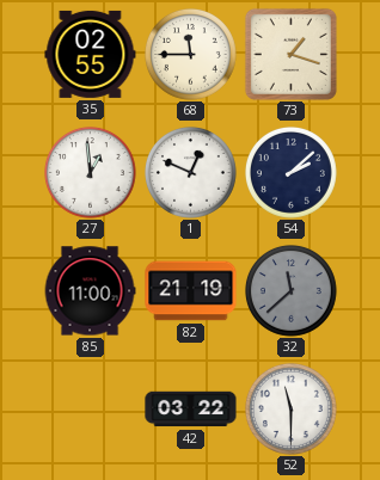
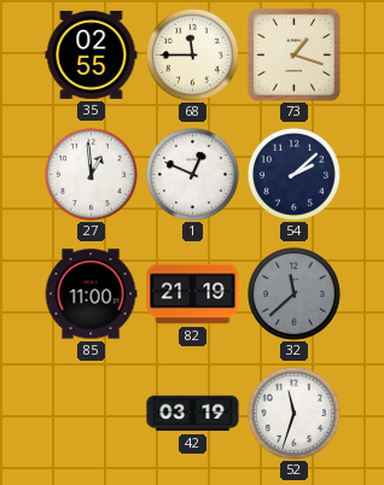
42: 03:22 -> 03:19
52: 11:30 -> 11:33
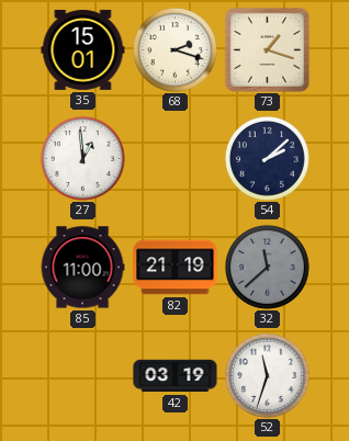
35: 02:55 -> 15:01
68: 11:45 -> 2:18
1: 12:49 -> none
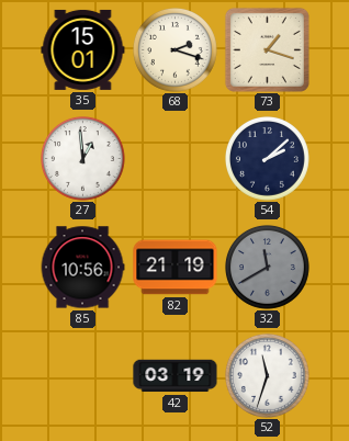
85: 11:00 -> 10:56
32: 11:38 -> 11:40
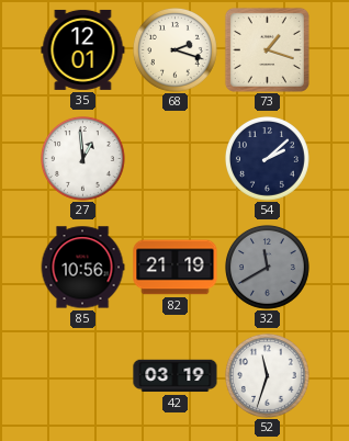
35: 15:01 -> 12:01
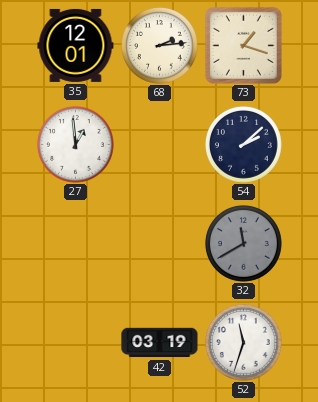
68: 2:18 -> 2:14
85: 10:56 -> none
82: 21:19 -> none
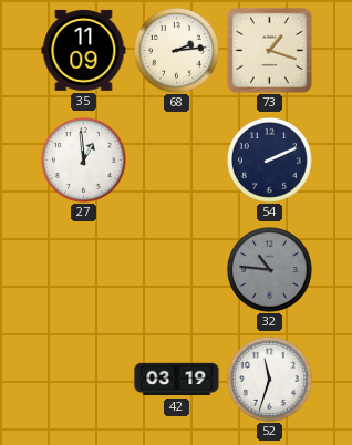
35: 12:01 -> 11:09
54: 2:08 -> 2:11
32: 11:40 -> 10:46
